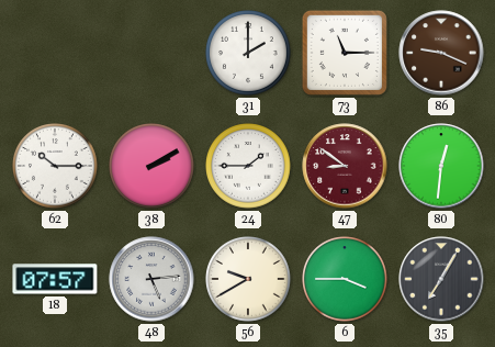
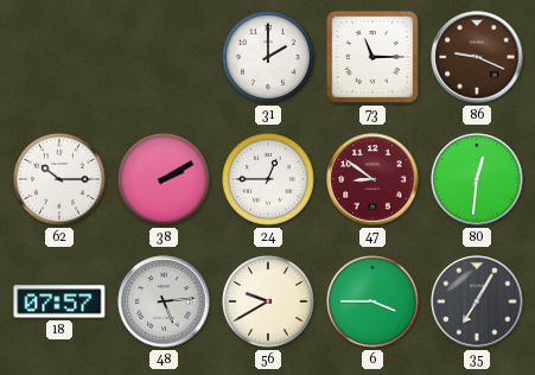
24: 1:45 -> 12:45
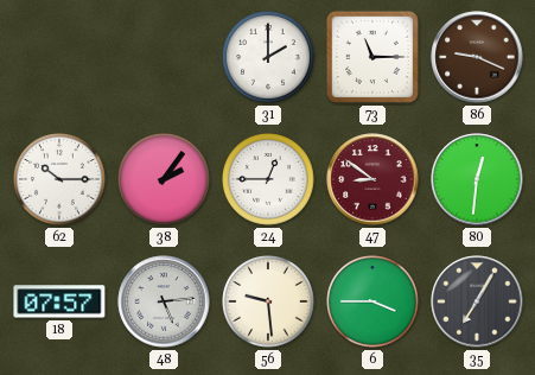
38: 2:10 -> 2:06
56: 9:40 -> 9:29
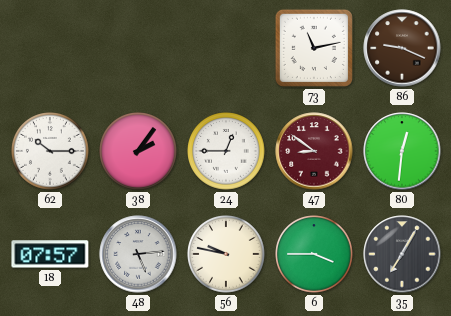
31: 2:00 -> none
73: 11:15 -> 11:13
56: 9:29 -> 9:47
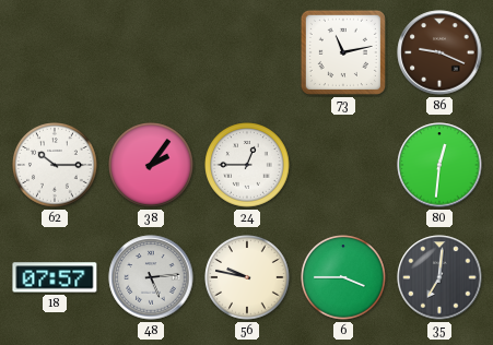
47: 8:51 -> none
35: 7:05 -> 7:01
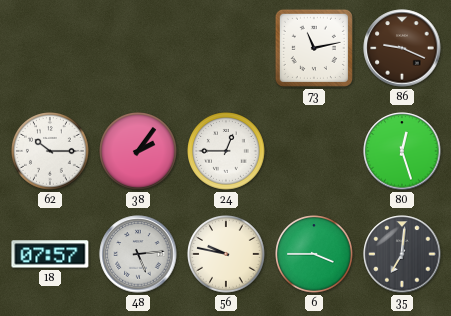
80: 12:31 -> 12:27
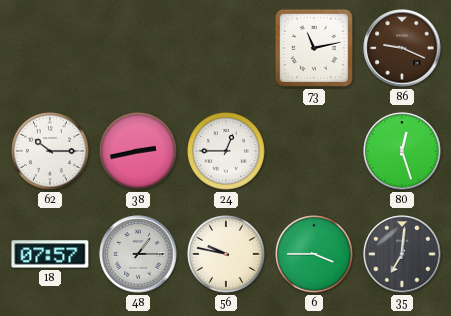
38: 2:06 -> 2:43
48: 5:14 -> 1:15
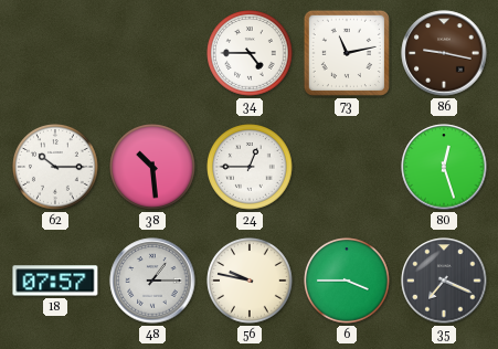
34: none -> 4:45
86: 9:19 -> 9:17
38: 2:43 -> 10:29
35: 7:01 -> 7:19
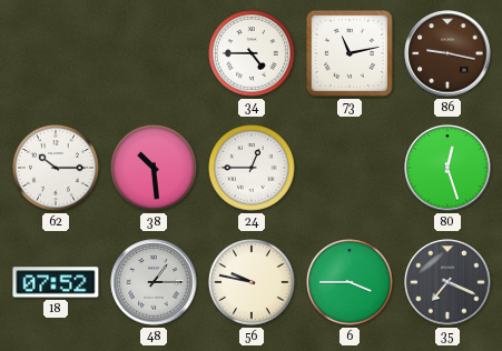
18: 07:57 -> 07:52
